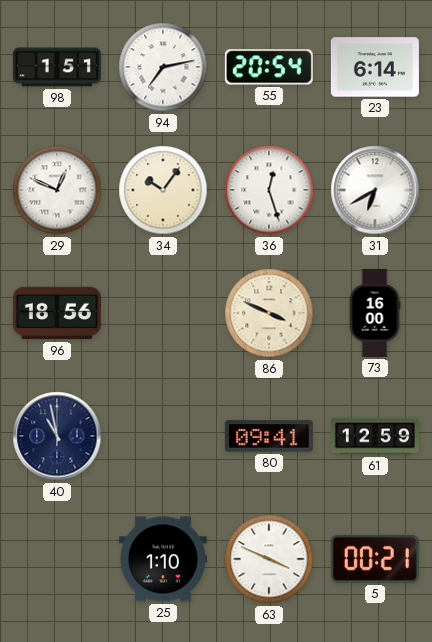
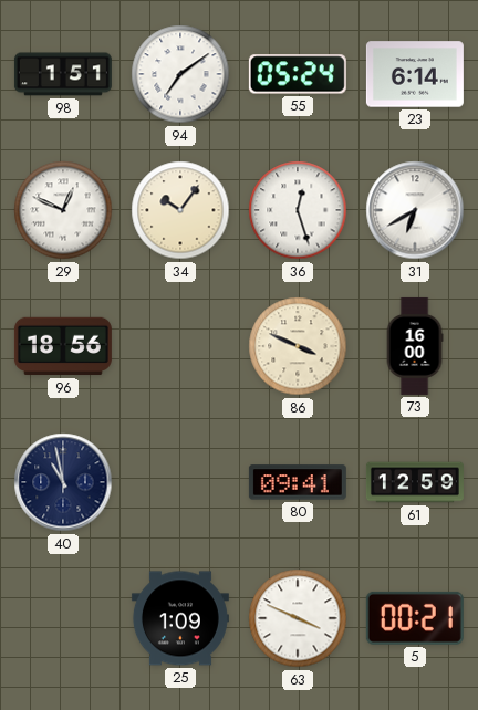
94: 7:13 -> 7:09
55: 20:54 -> 05:24
25: 1:10 -> 1:09
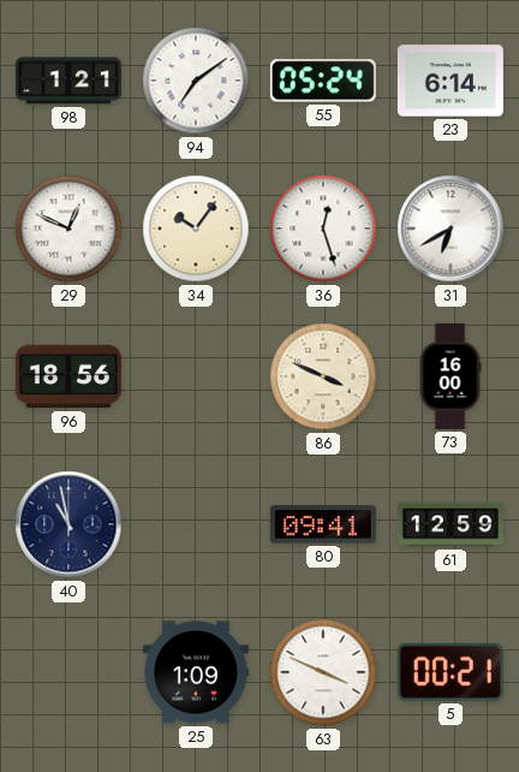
98: 1:51 -> 1:21
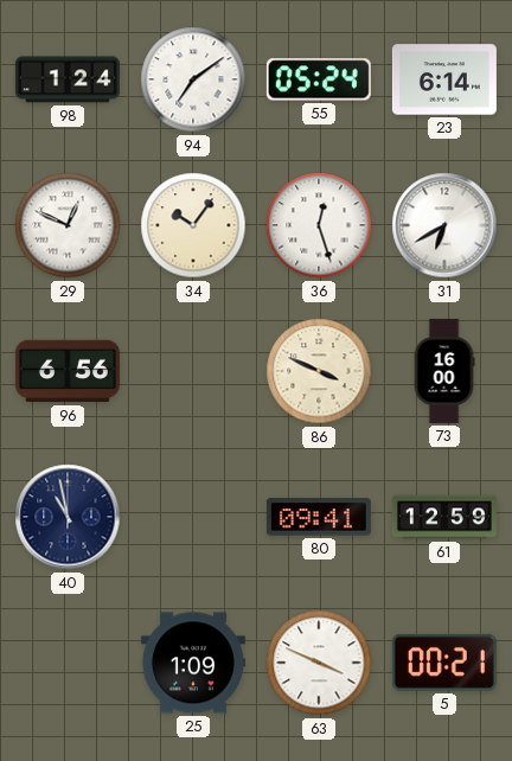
98: 1:21 -> 1:24
96: 18:56 -> 6:56
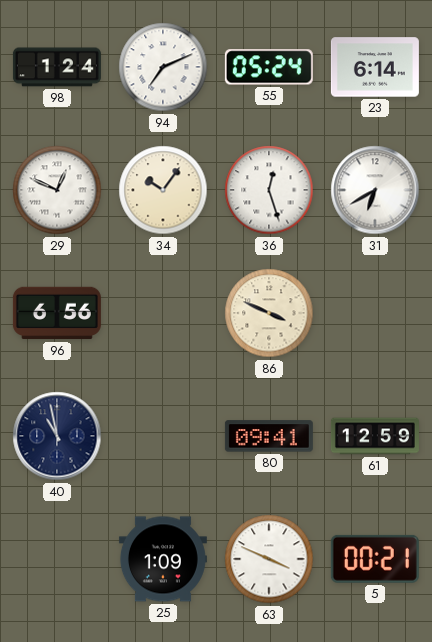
94: 7:09 -> 7:11
73: 16:00 -> none
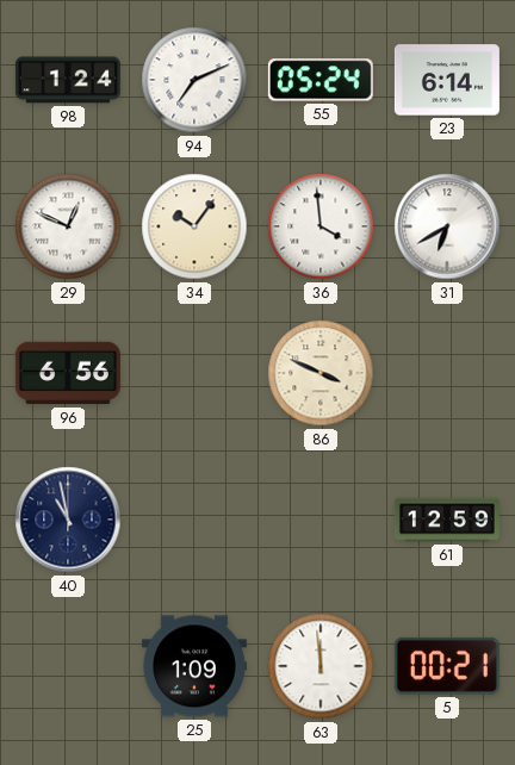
36: 12:27 -> 3:59
80: 09:41 -> none
63: 3:49 -> 11:59
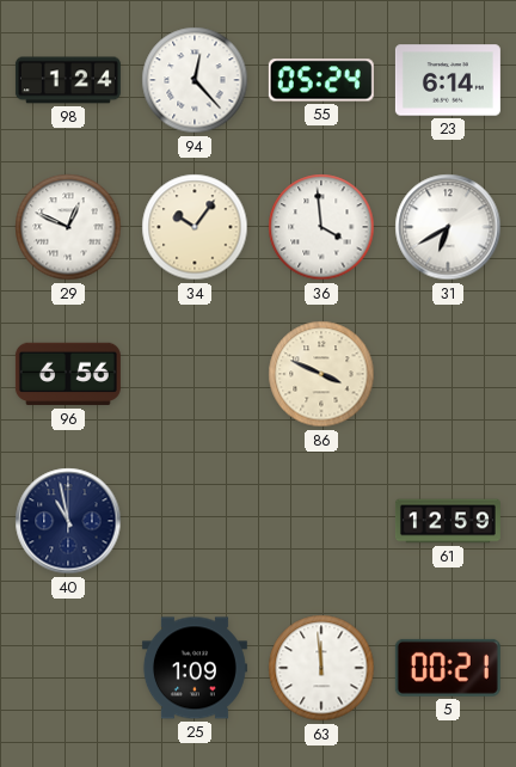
94: 7:11 -> 12:23
